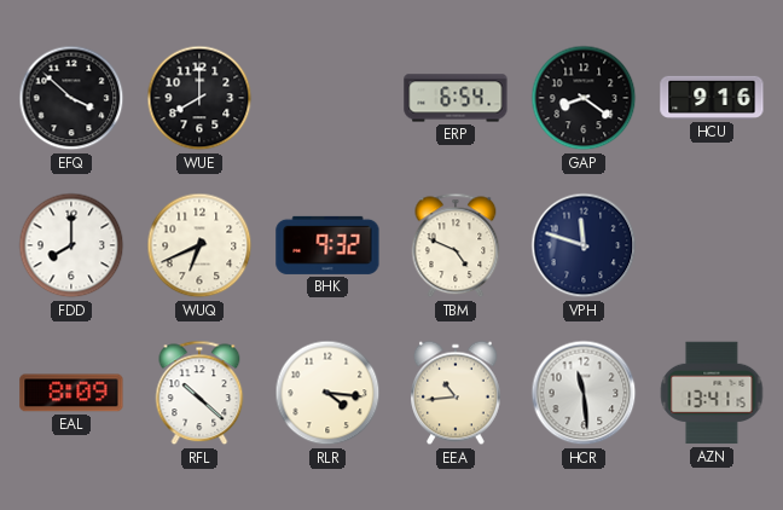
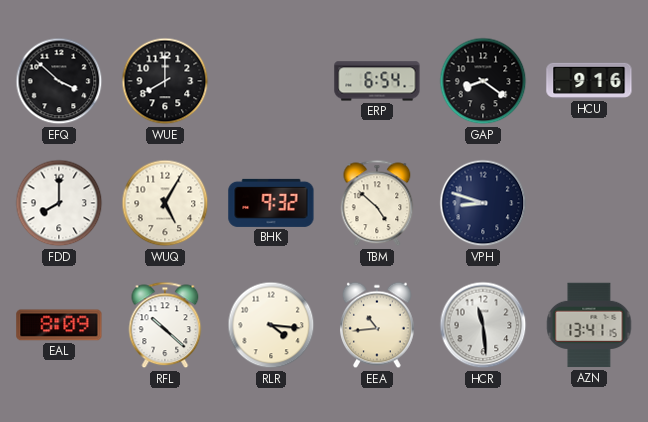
WUQ: 6:41 -> 5:05
TBM: 4:49 -> 4:52
VPH: 11:48 -> 8:48
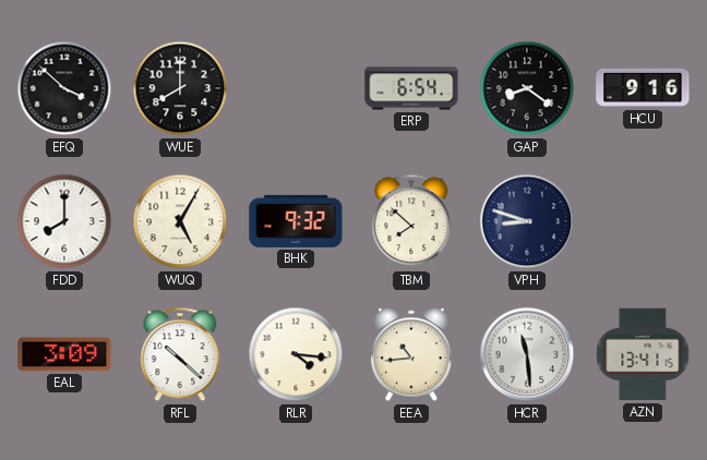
TBM: 4:52 -> 7:52
EAL: 8:09 -> 3:09
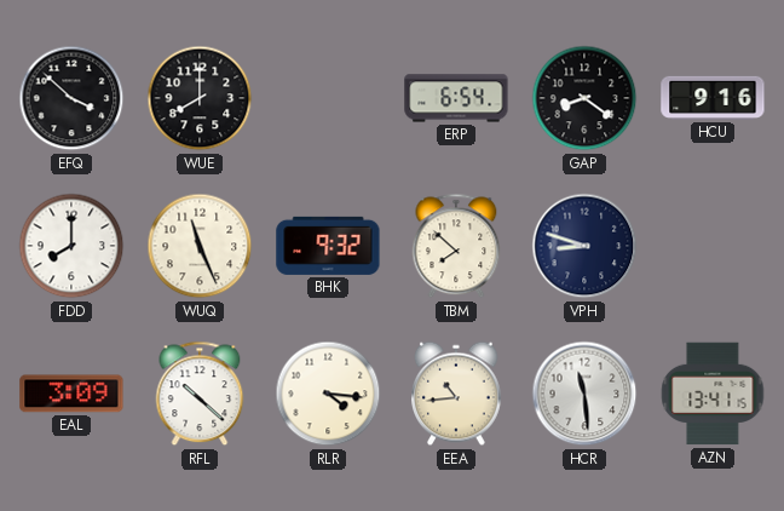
WUQ: 5:05 -> 11:26
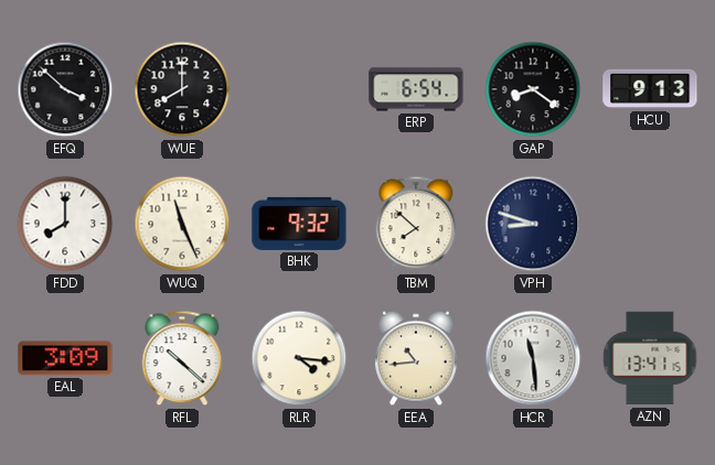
HCU: 9:16 -> 9:13
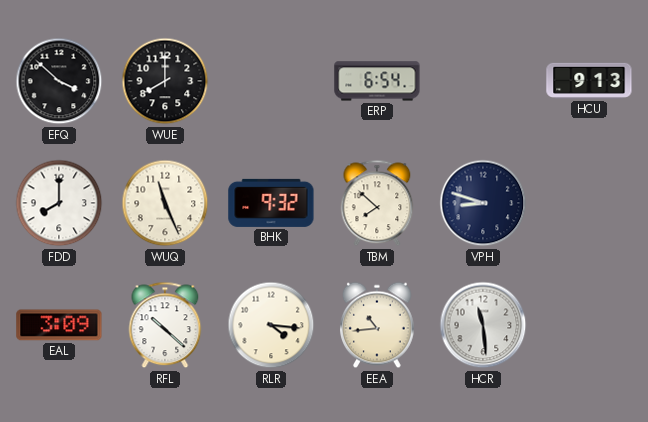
GAP: 8:21 -> none
AZN: 13:41 -> none
